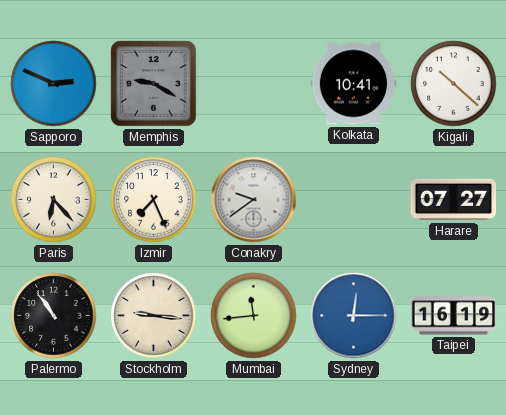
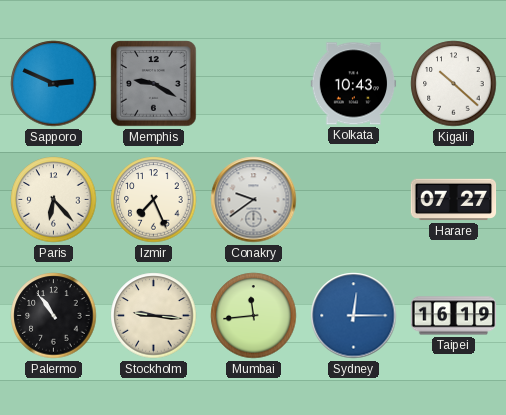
Kolkata: 10:41 -> 10:43
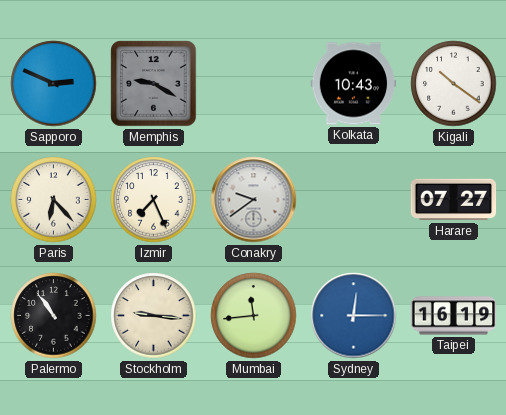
Kigali: 10:22 -> 10:21
